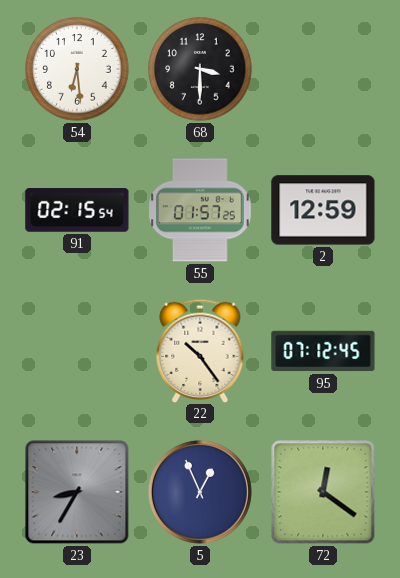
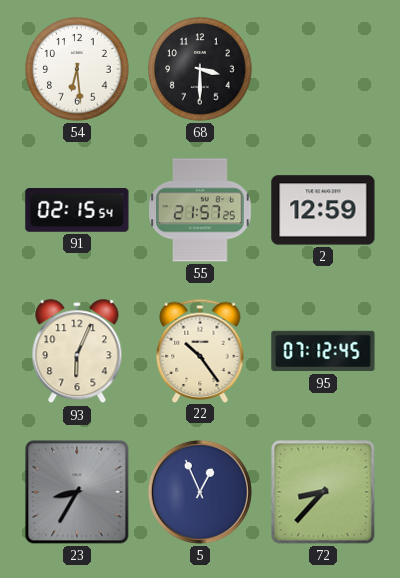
55: 01:57 -> 21:57
93: none -> 6:04
72: 12:21 -> 8:37
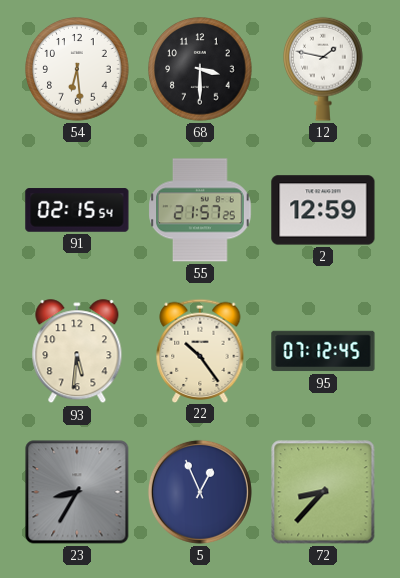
12: none -> 1:47
93: 6:04 -> 5:31
